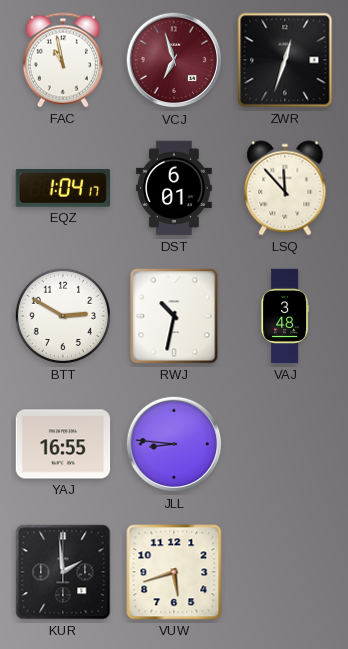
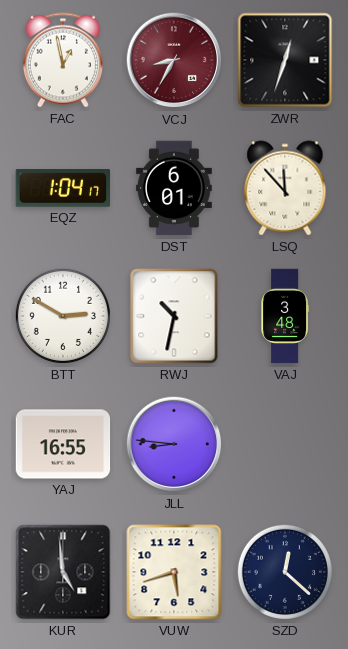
FAC: 10:58 -> 12:58
VCJ: 6:57 -> 8:35
KUR: 1:59 -> 4:59
SZD: none -> 12:22
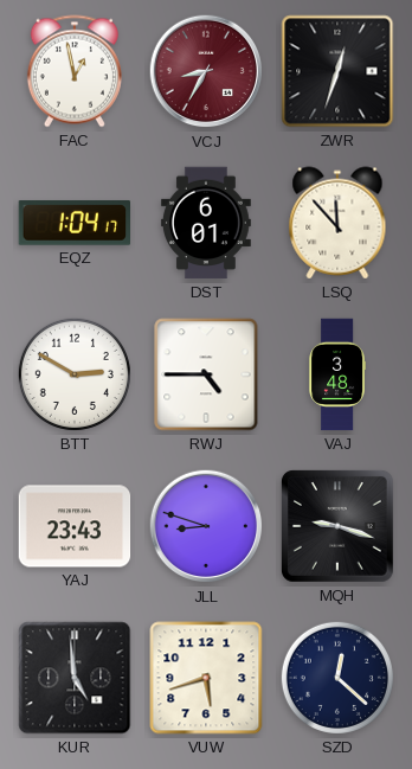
RWJ: 10:32 -> 4:45
YAJ: 16:55 -> 23:43
JLL: 8:46 -> 8:48
MQH: none -> 9:18
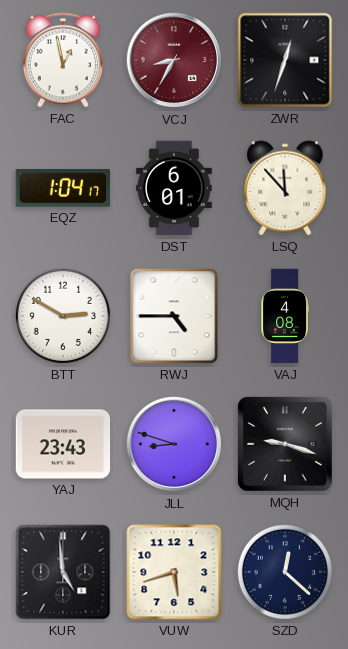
VAJ: 3:48 -> 4:08
